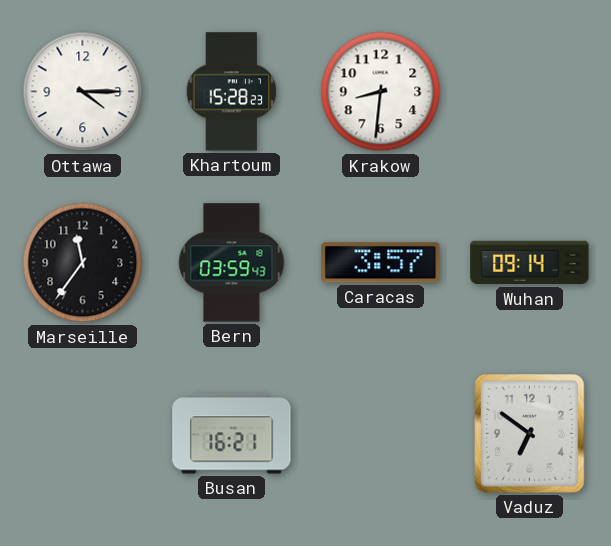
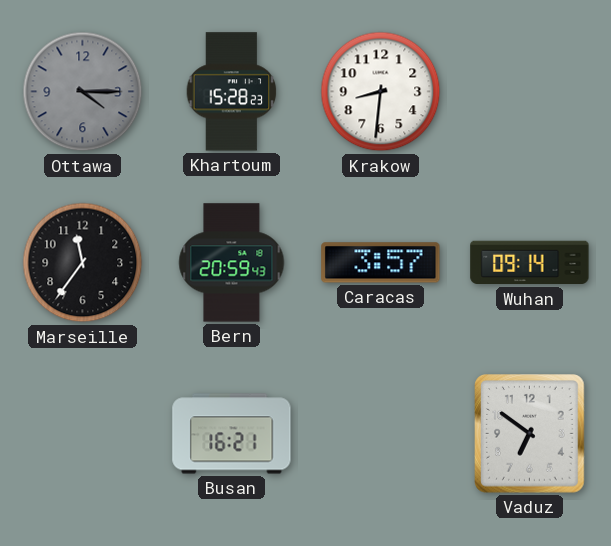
Ottawa dial: white -> grey
Bern: 03:59 -> 20:59
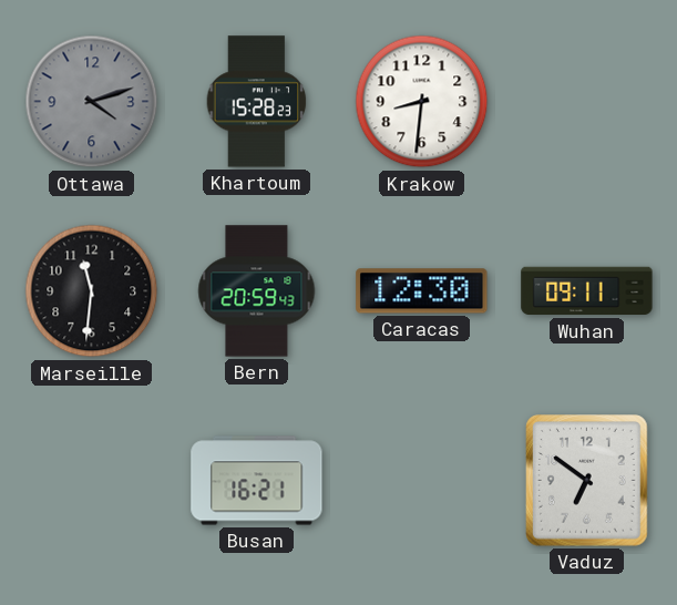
Ottawa: 4:15 -> 4:12
Marseille: 11:36 -> 11:31
Caracas: 3:57 -> 12:30
Wuhan: 09:14 -> 09:11
